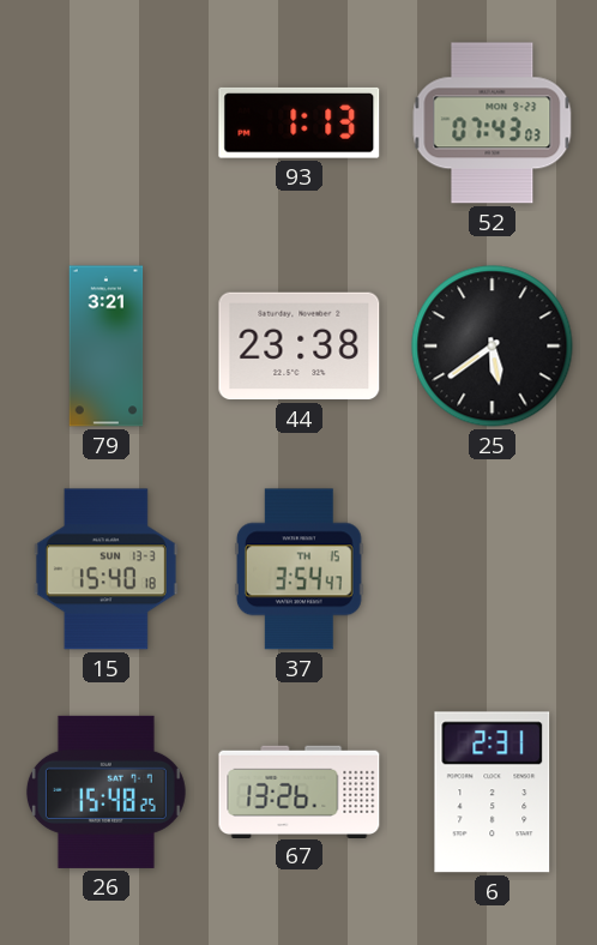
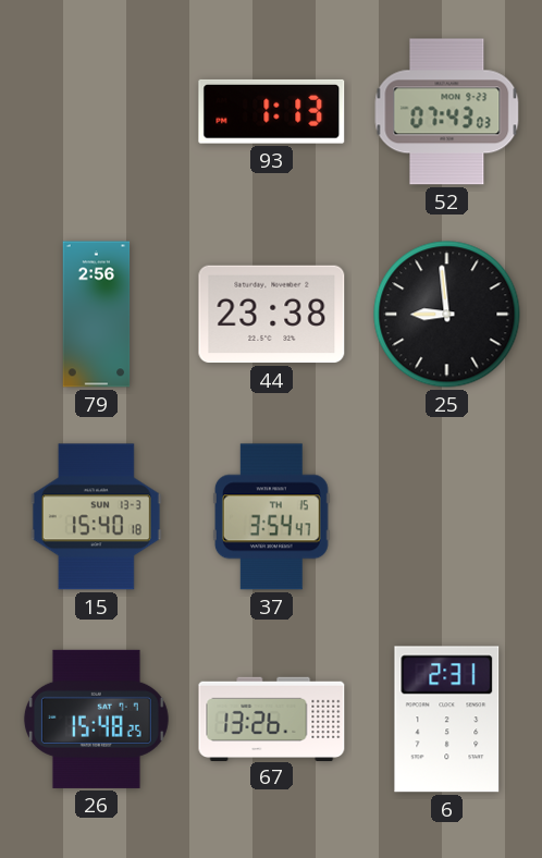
79: 3:21 -> 2:56
25: 5:39 -> 8:59
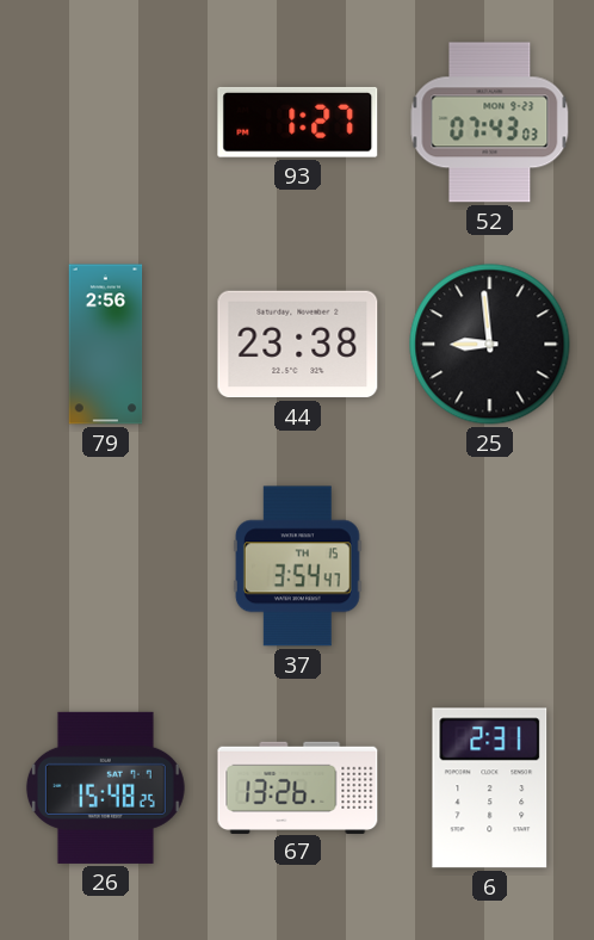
93: 1:13 -> 1:27
15: 15:40 -> none
